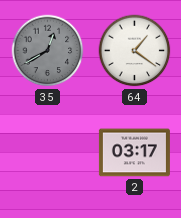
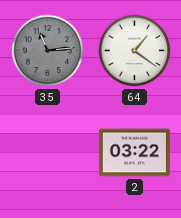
35: 12:40 -> 11:14
2: 03:17 -> 03:22
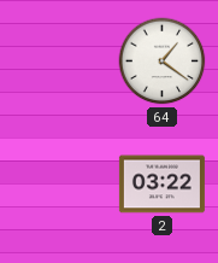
35: 11:14 -> none
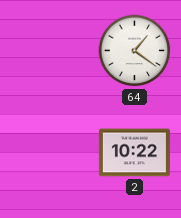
2: 03:22 -> 10:22
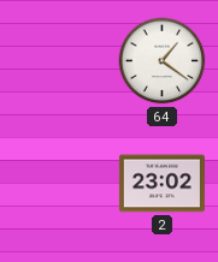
2: 10:22 -> 23:02
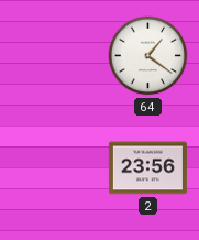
2: 23:02 -> 23:56
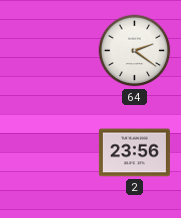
64: 1:21 -> 2:21
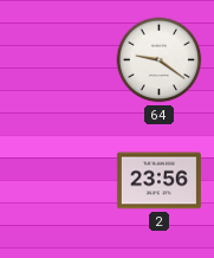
64: 2:21 -> 9:21
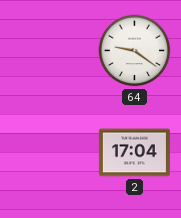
2: 23:56 -> 17:04
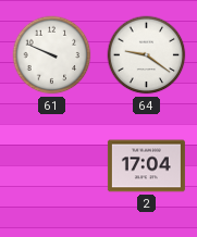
61: none -> 9:49
